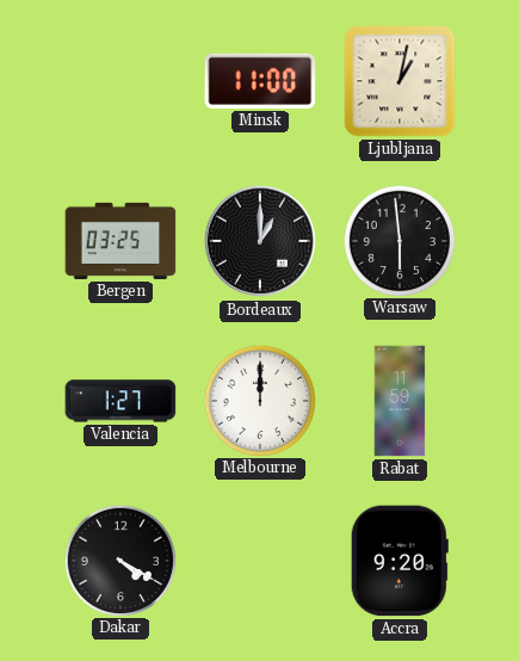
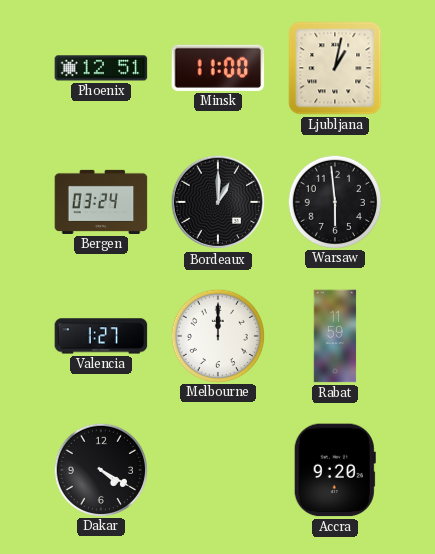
Phoenix: none -> 12:51
Bergen: 03:25 -> 03:24
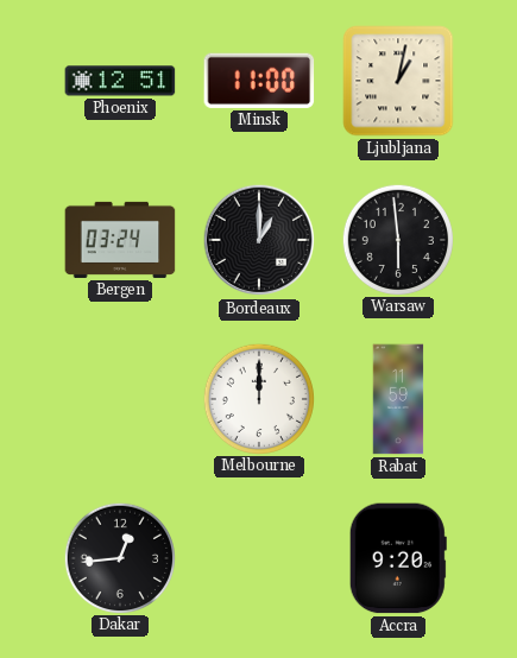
Valencia: 1:27 -> none
Dakar: 4:20 -> 12:44
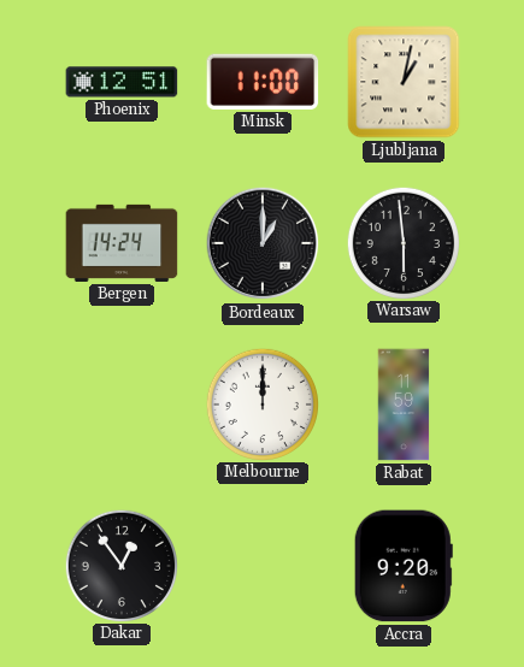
Bergen: 03:24 -> 14:24
Dakar: 12:44 -> 12:54
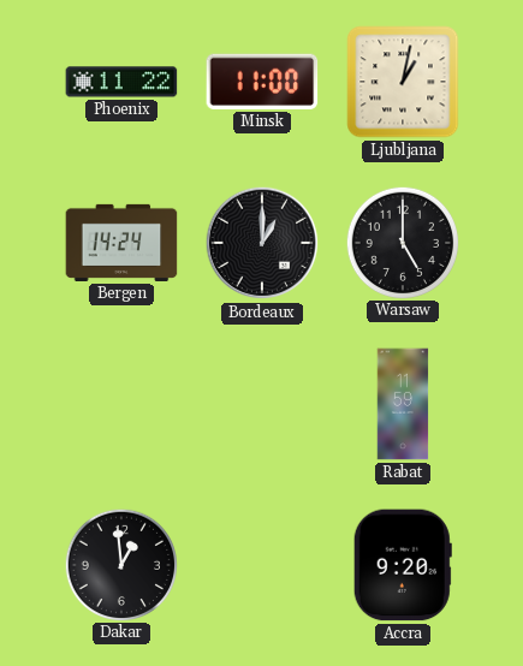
Phoenix: 12:51 -> 11:22
Warsaw: 5:59 -> 5:00
Melbourne: 12:00 -> none
Dakar: 12:54 -> 12:59
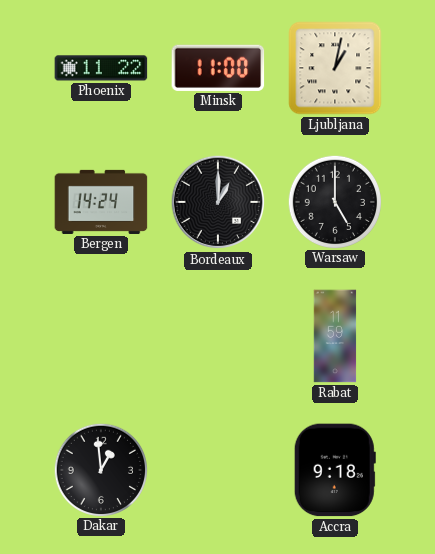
Accra: 9:20 -> 9:18
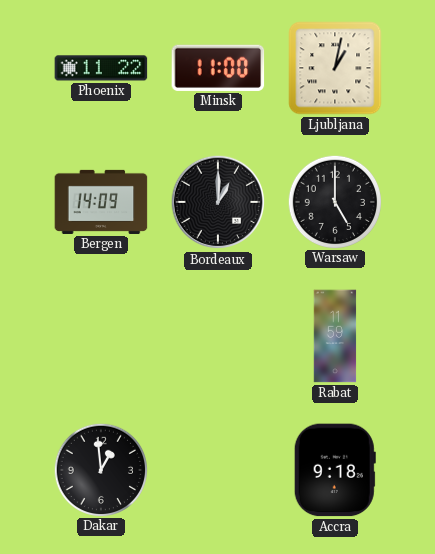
Bergen: 14:24 -> 14:09
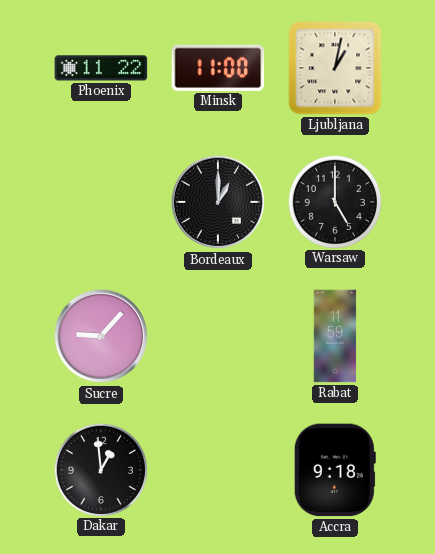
Bergen: 14:09 -> none
Sucre: none -> 9:07
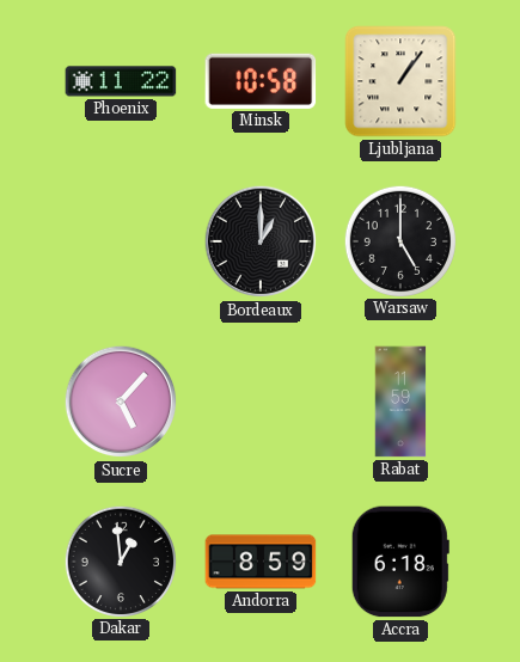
Minsk: 11:00 -> 10:58
Ljubljana: 1:02 -> 1:06
Sucre: 9:07 -> 5:07
Andorra: none -> 8:59
Accra: 9:18 -> 6:18
